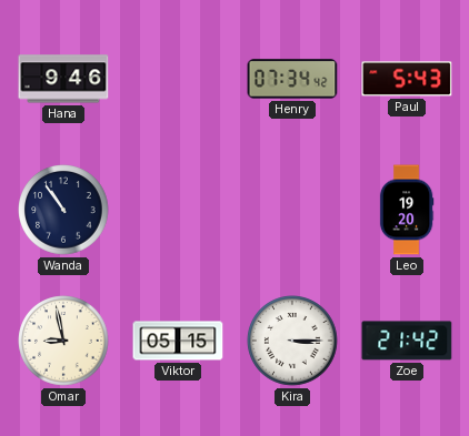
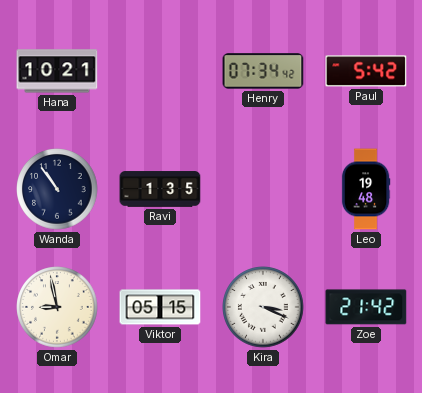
Hana: 9:46 -> 10:21
Paul: 5:43 -> 5:42
Ravi: none -> 1:35
Leo: 19:20 -> 19:48
Kira: 3:15 -> 3:19
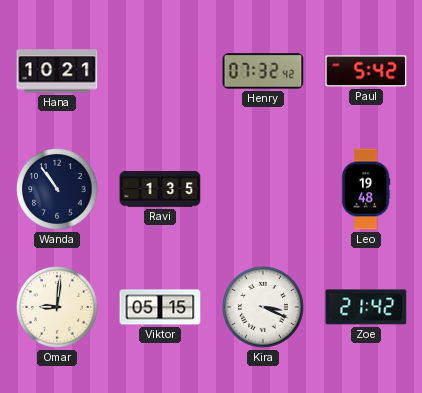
Henry: 07:34 -> 07:32
Omar: 8:58 -> 9:01
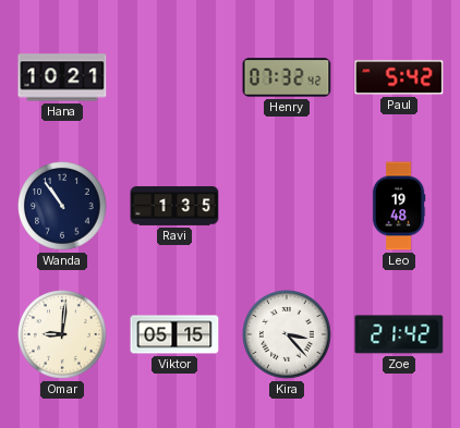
Kira: 3:19 -> 3:23
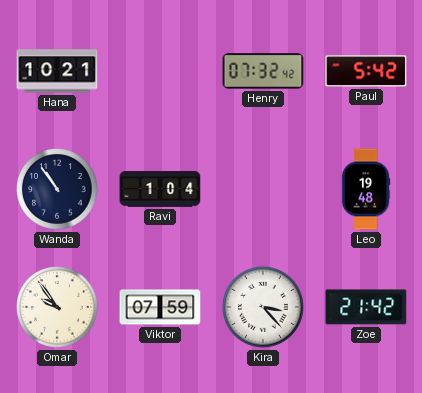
Ravi: 1:35 -> 1:04
Omar: 9:01 -> 9:54
Viktor: 05:15 -> 07:59
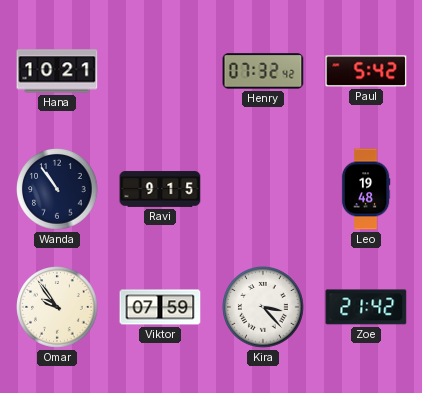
Ravi: 1:04 -> 9:15
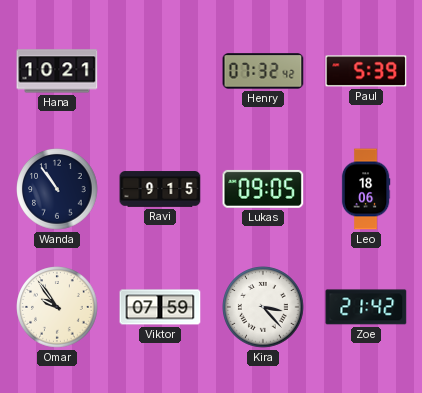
Paul: 5:42 -> 5:39
Lukas: none -> 09:05
Leo: 19:48 -> 18:06
